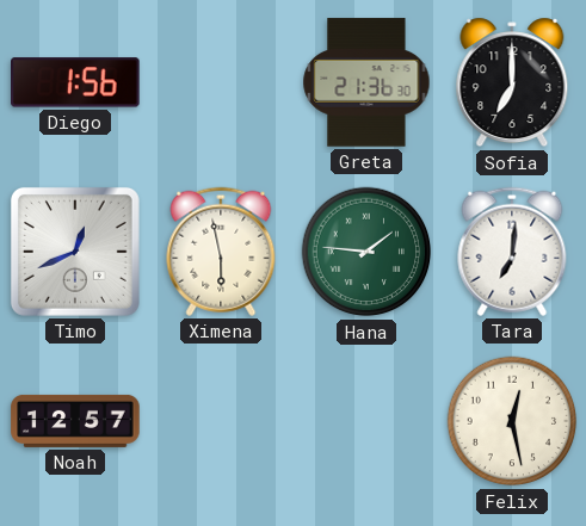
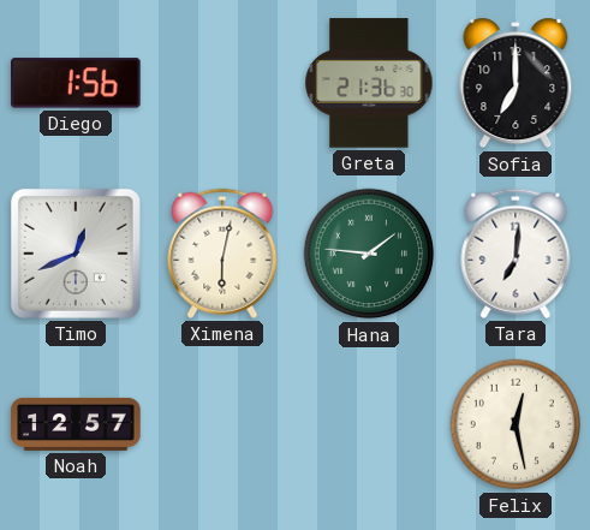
Ximena: 5:58 -> 6:02
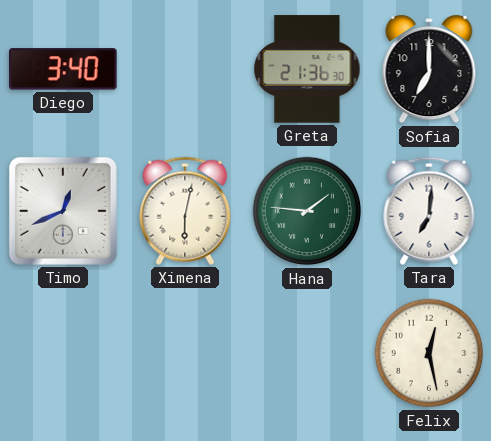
Diego: 1:56 -> 3:40
Noah: 12:57 -> none
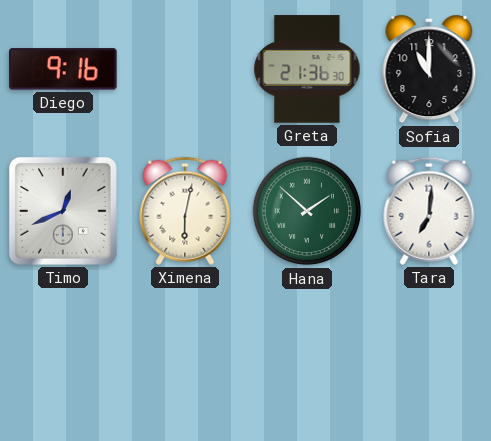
Diego: 3:40 -> 9:16
Sofia: 7:00 -> 11:00
Hana: 1:46 -> 1:52
Felix: 12:28 -> none
